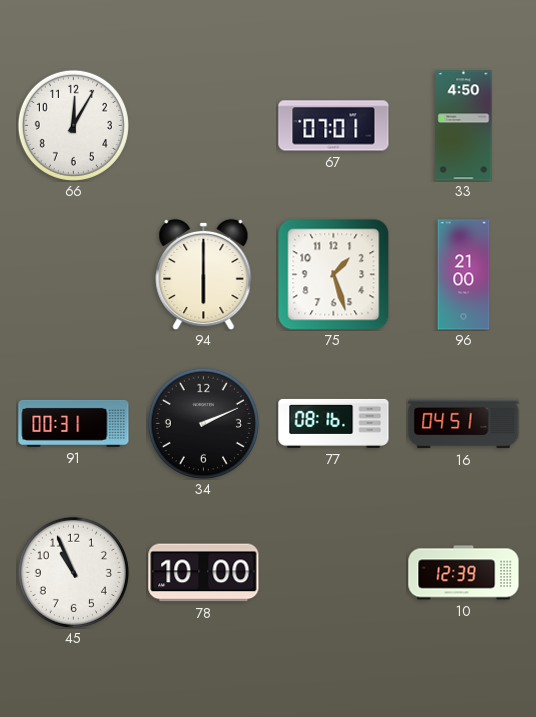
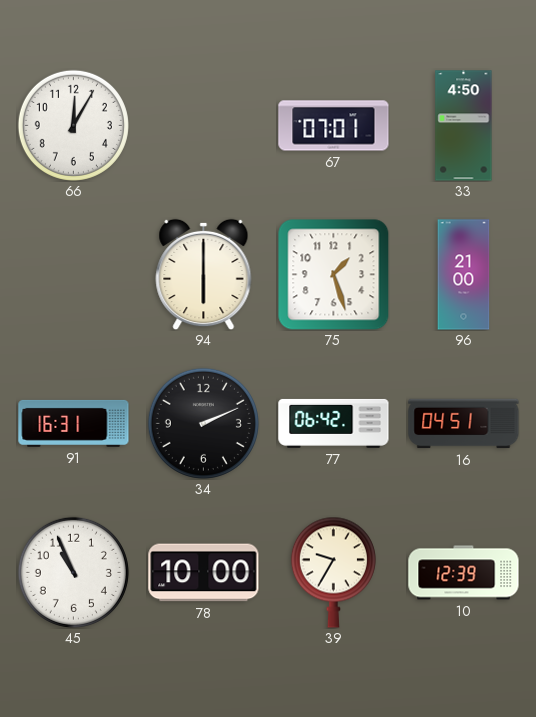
91: 00:31 -> 16:31
77: 08:16 -> 06:42
39: none -> 9:35
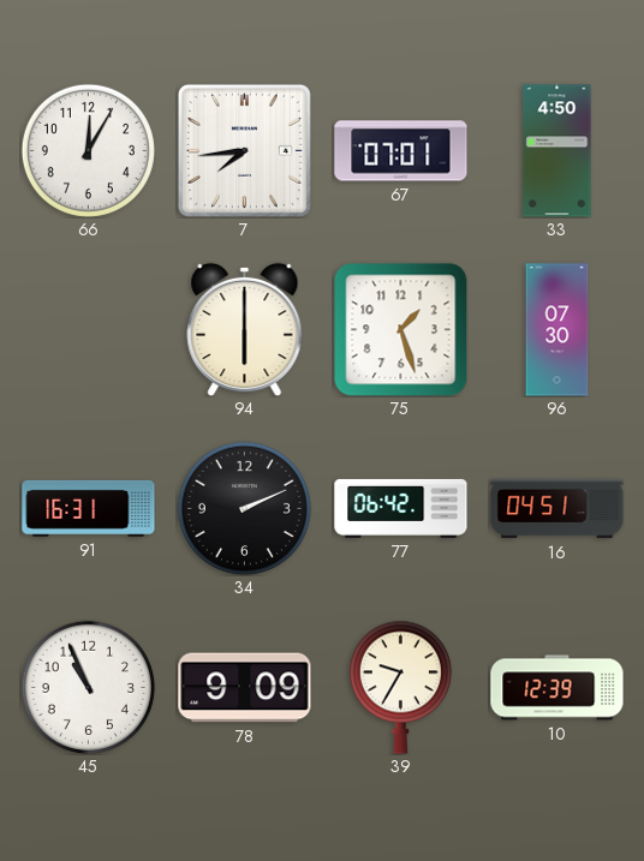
7: none -> 7:44
96: 21:00 -> 07:30
78: 10:00 -> 9:09
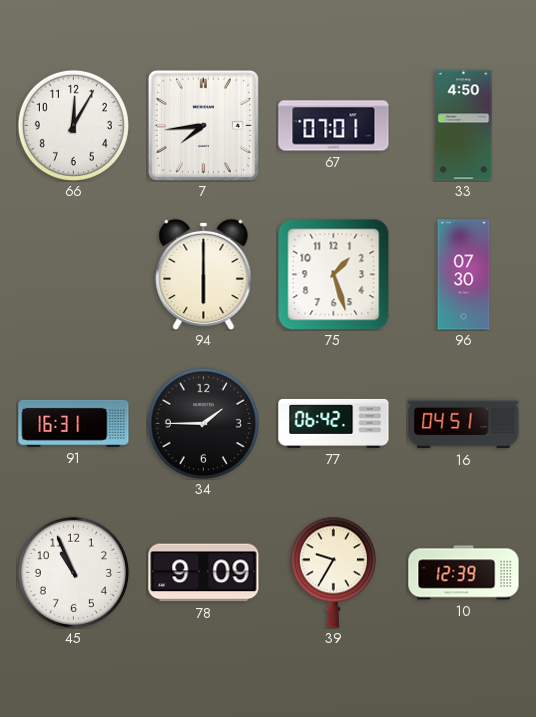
34: 2:11 -> 1:45
